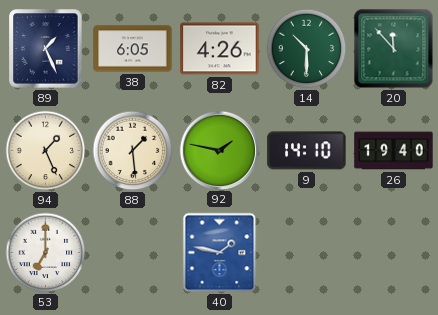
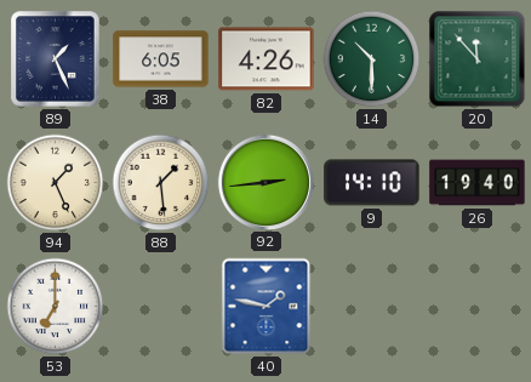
92: 1:47 -> 2:44
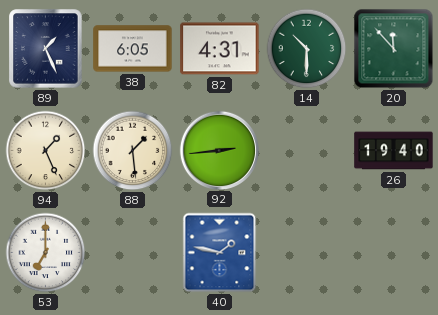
82: 4:26 -> 4:31
9: 14:10 -> none
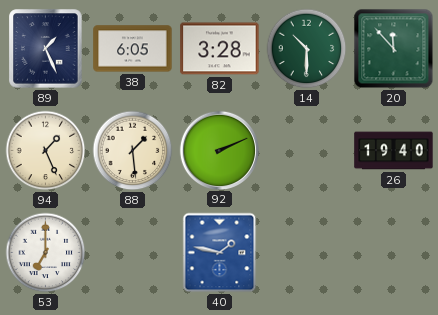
82: 4:31 -> 3:28
92: 2:44 -> 2:11
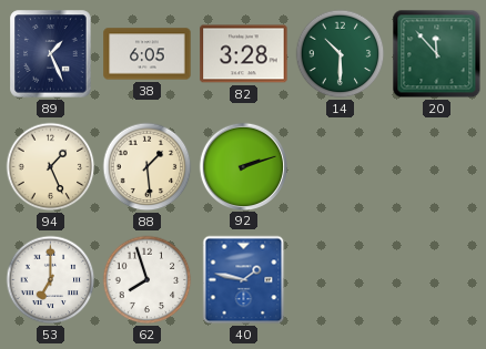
92: 2:11 -> 2:12
26: 19:40 -> none
62: none -> 7:57
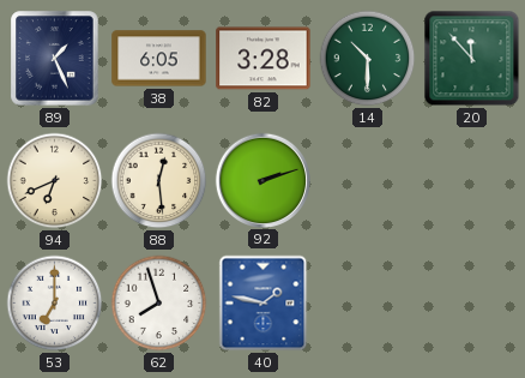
94: 1:26 -> 6:41
88: 1:29 -> 12:29
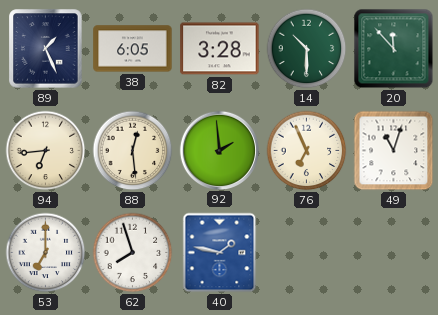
94: 6:41 -> 6:44
92: 2:12 -> 1:59
76: none -> 6:56
49: none -> 11:03
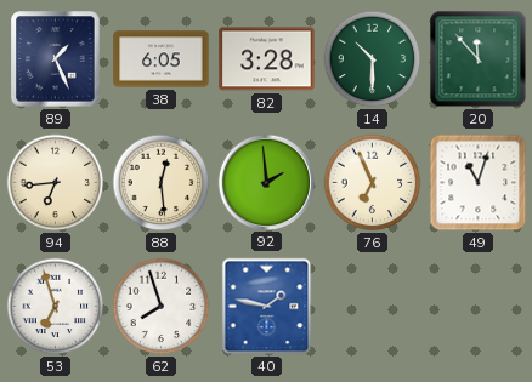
53: 7:00 -> 6:57
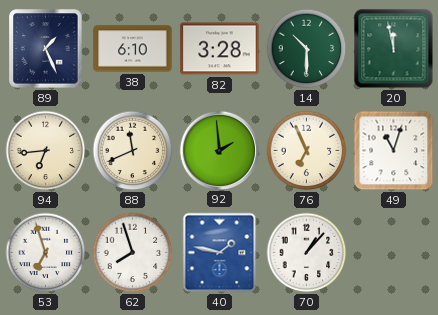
38: 6:05 -> 6:10
20: 11:53 -> 11:58
88: 12:29 -> 11:41
70: none -> 1:07
